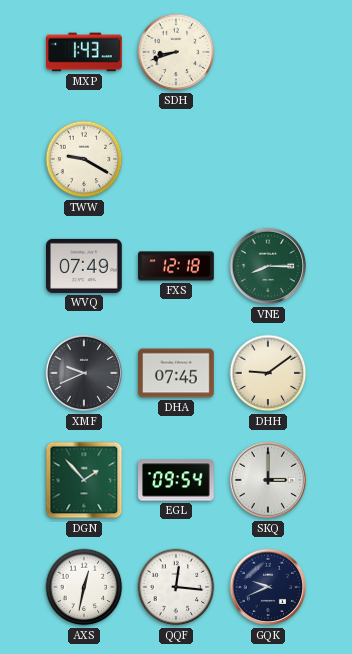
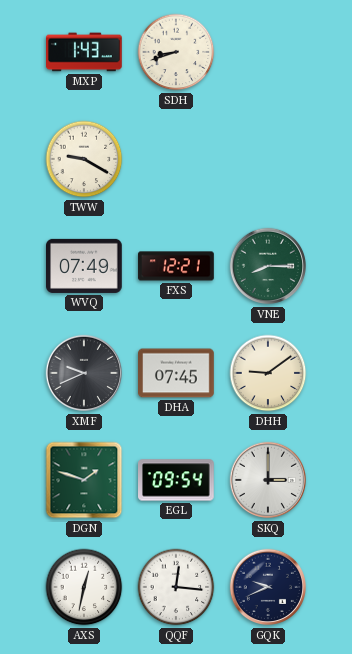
FXS: 12:18 -> 12:21
DGN: 1:53 -> 1:48
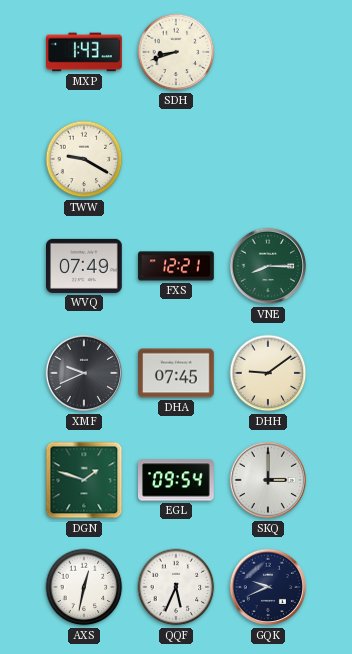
QQF: 12:16 -> 5:34
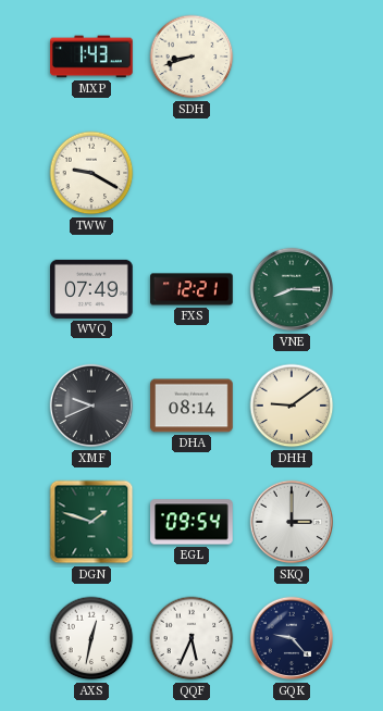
DHA: 07:45 -> 08:14
GQK: 9:41 -> 9:23
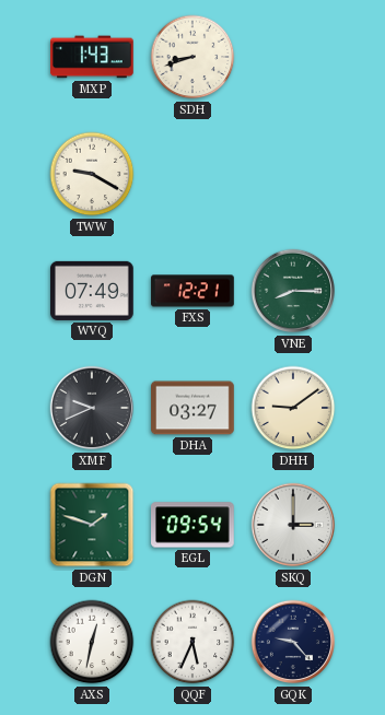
DHA: 08:14 -> 03:27
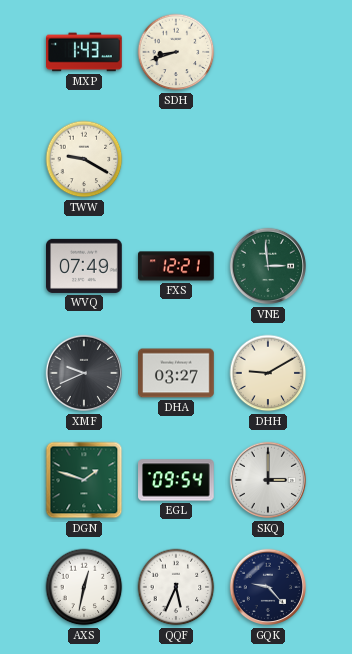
VNE: 8:15 -> 2:59
DHH: 9:09 -> 9:10
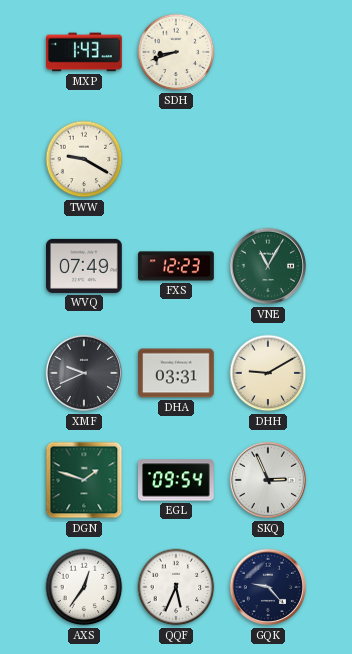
FXS: 12:21 -> 12:23
VNE: 2:59 -> 11:05
DHA: 03:27 -> 03:31
SKQ: 3:00 -> 2:56
AXS: 12:32 -> 12:36
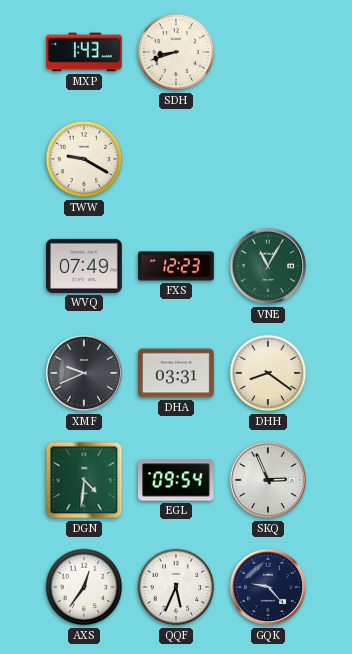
DHH: 9:10 -> 8:21
DGN: 1:48 -> 4:31
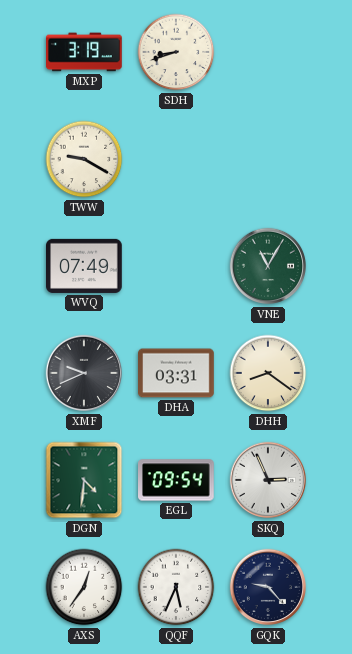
MXP: 1:43 -> 3:19
FXS: 12:23 -> none
